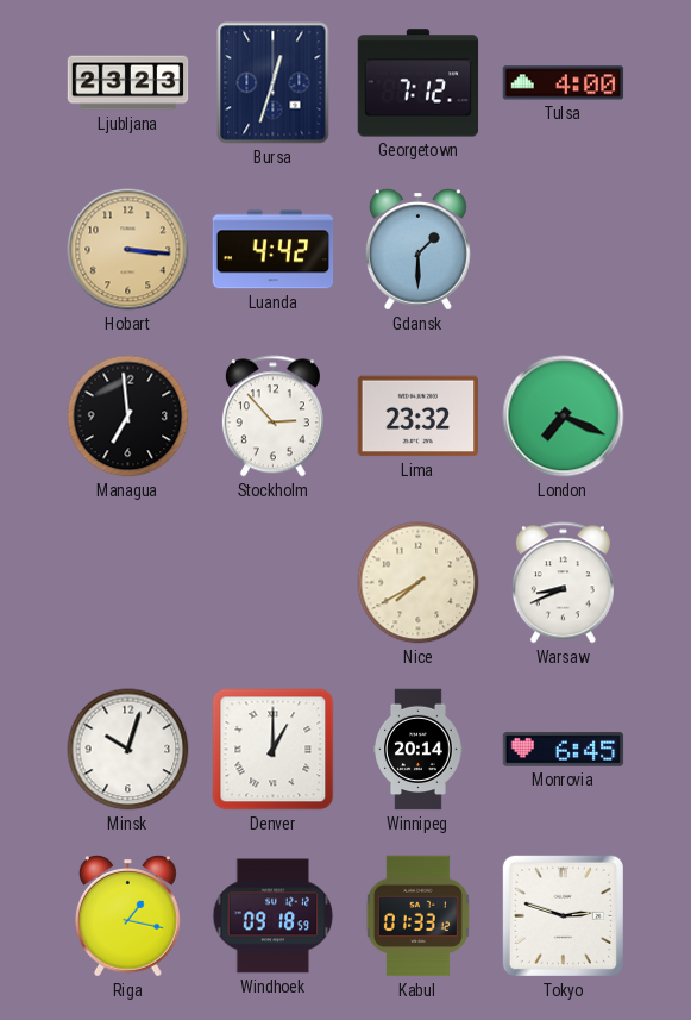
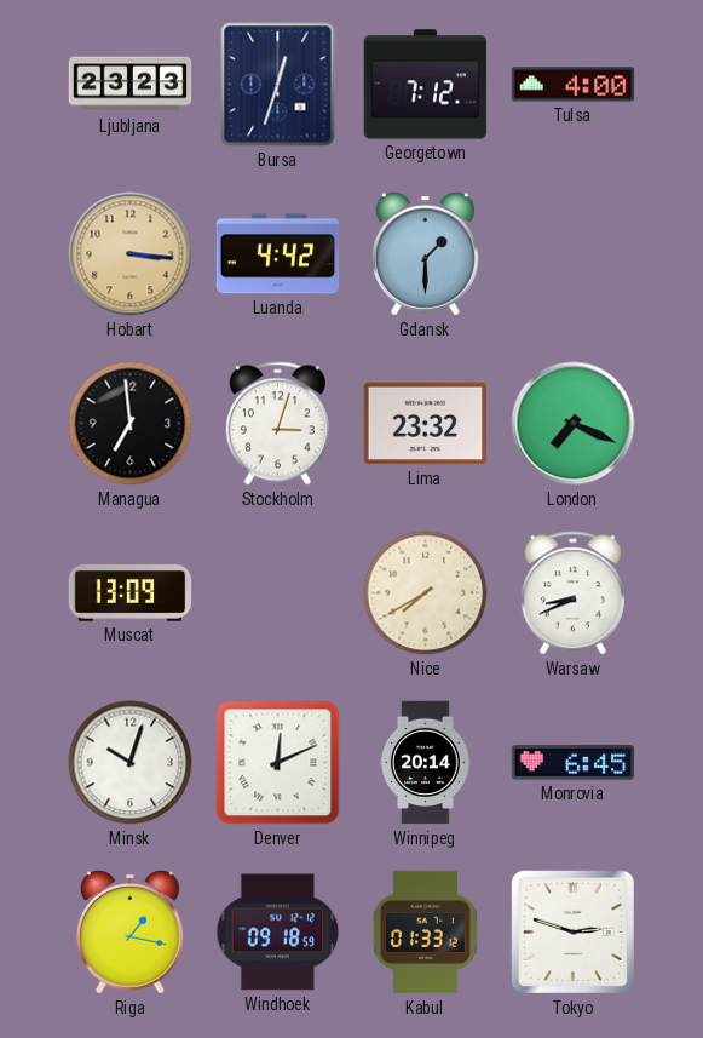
Stockholm: 2:53 -> 3:03
Muscat: none -> 13:09
Denver: 1:00 -> 12:11
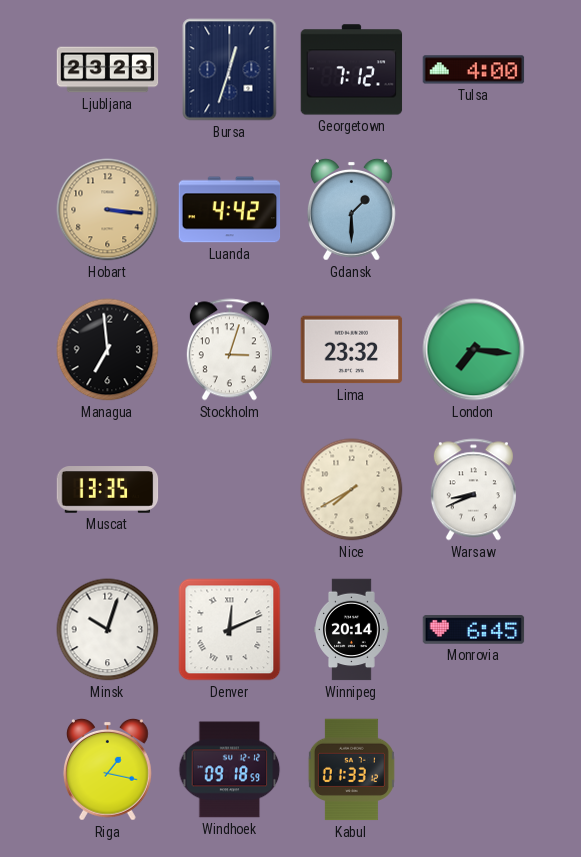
London: 7:19 -> 7:16
Muscat: 13:09 -> 13:35
Tokyo: 2:48 -> none
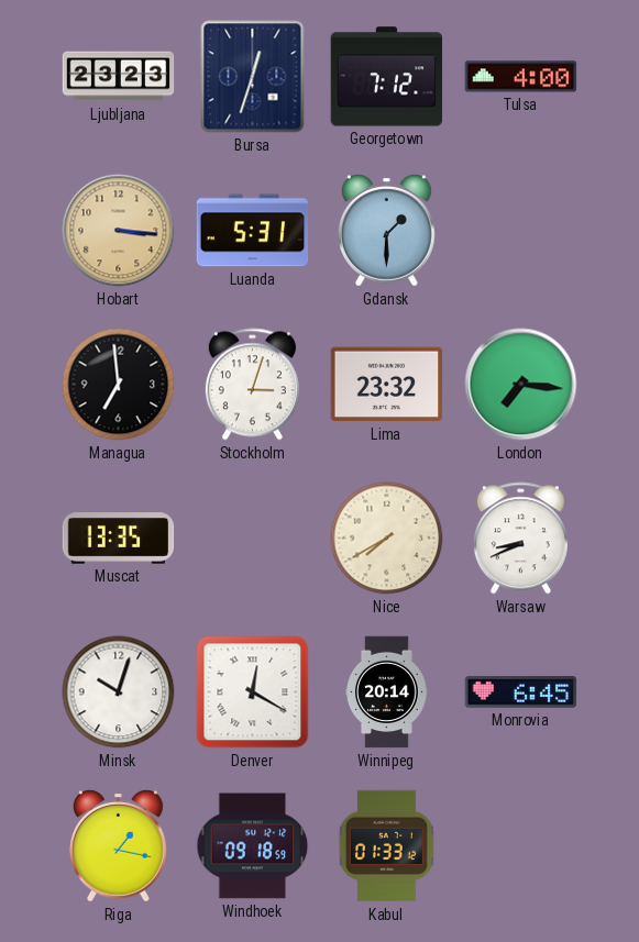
Luanda: 4:42 -> 5:31
Denver: 12:11 -> 12:20
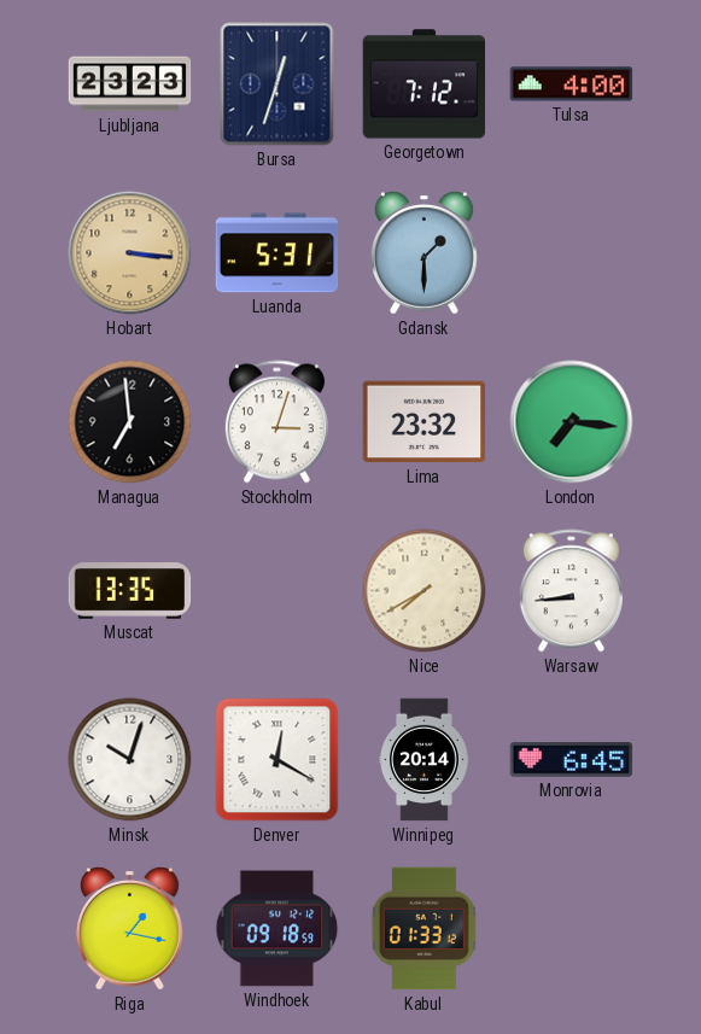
Warsaw: 8:41 -> 8:44
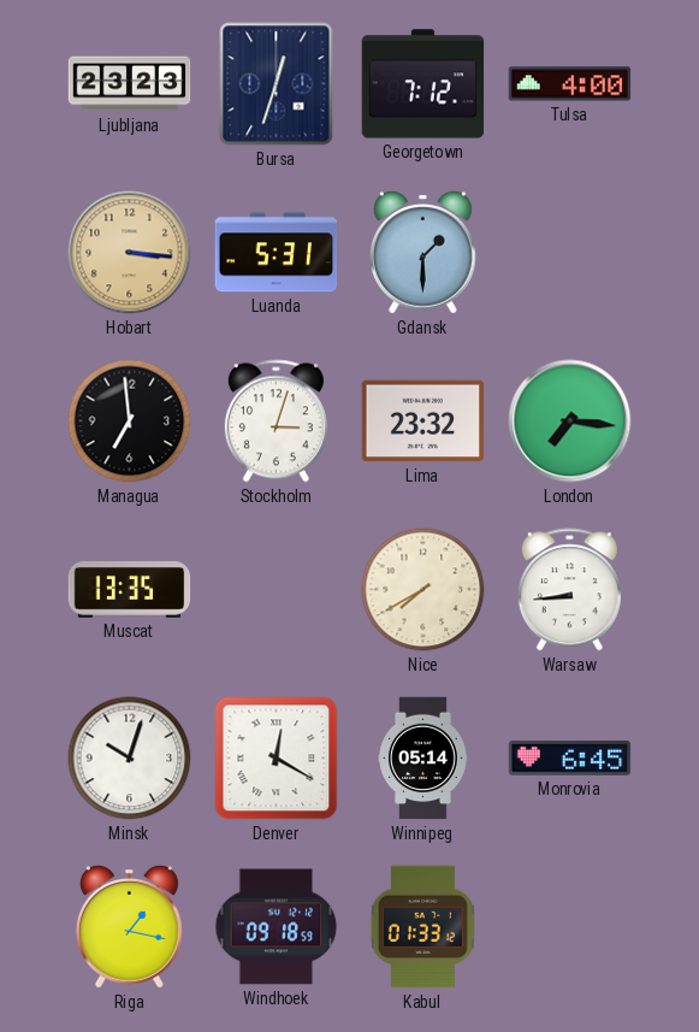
Winnipeg: 20:14 -> 05:14
